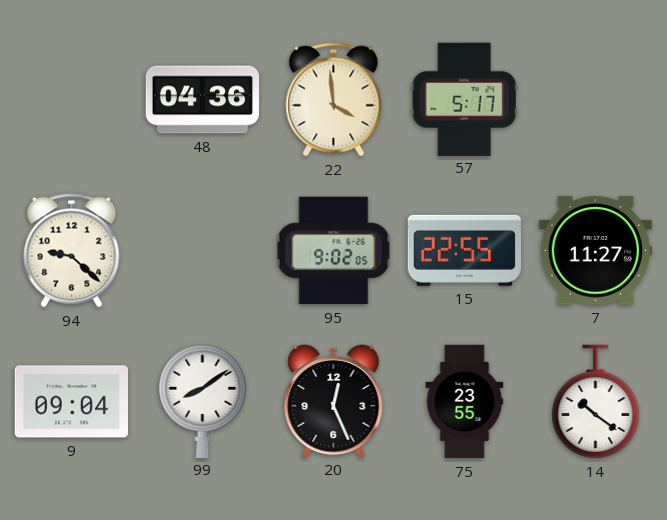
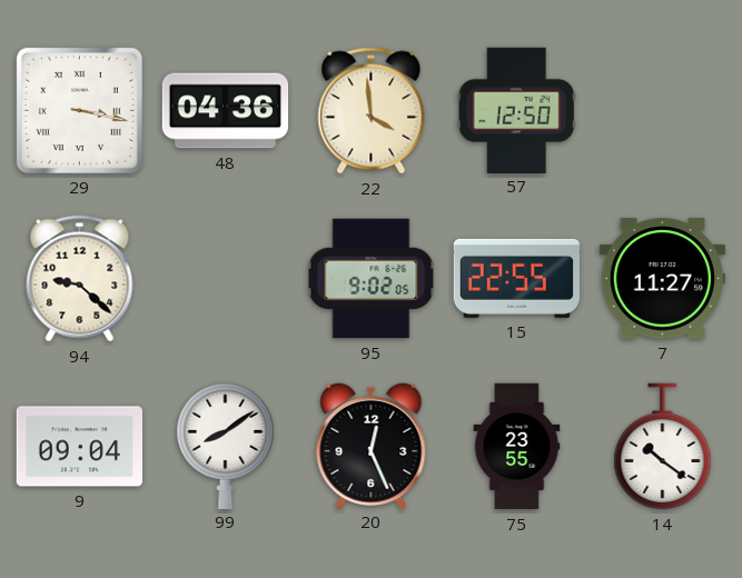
29: none -> 3:17
57: 5:17 -> 12:50
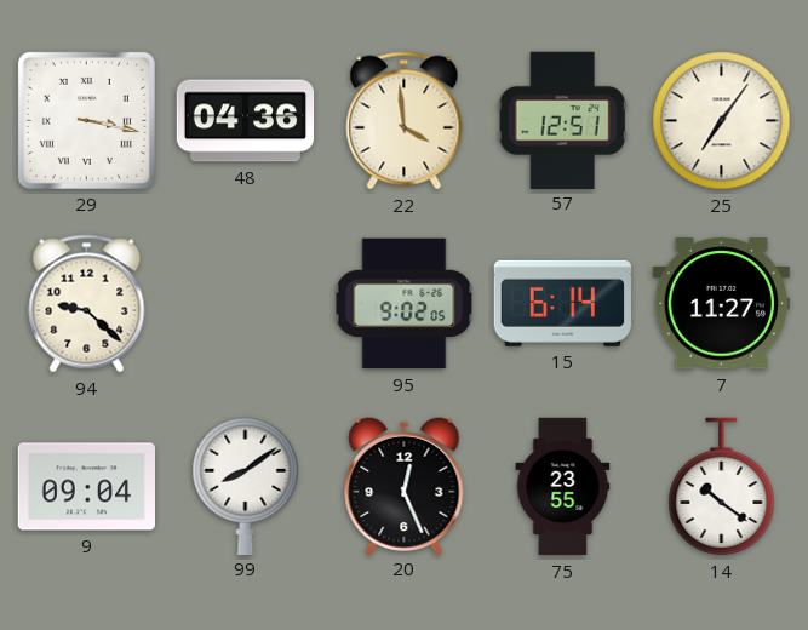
57: 12:50 -> 12:51
25: none -> 7:06
15: 22:55 -> 6:14
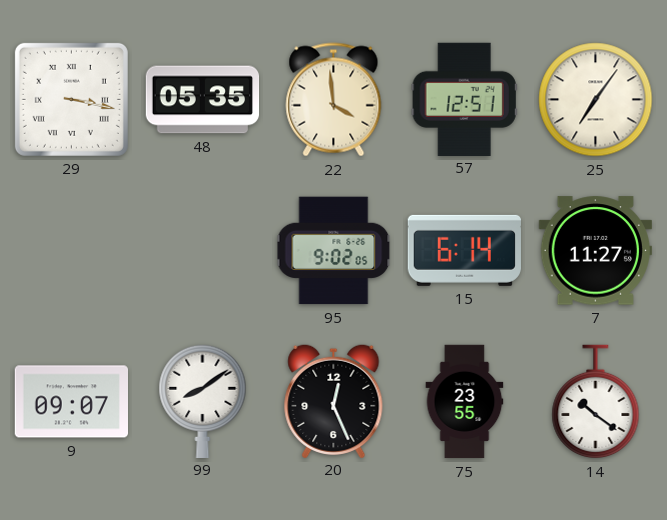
48: 04:36 -> 05:35
94: 9:22 -> none
9: 09:04 -> 09:07
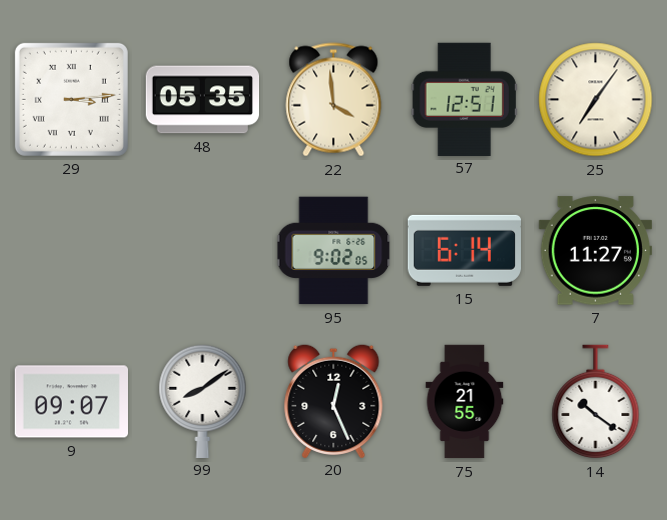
29: 3:17 -> 3:14
75: 23:55 -> 21:55
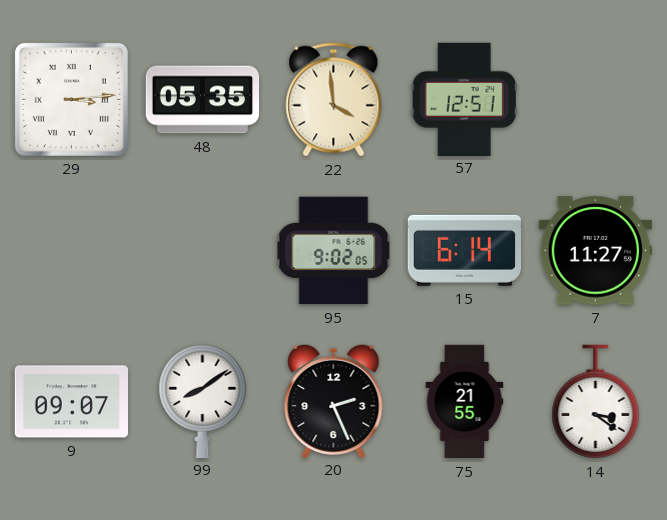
25: 7:06 -> none
20: 12:26 -> 2:26
14: 10:21 -> 3:21
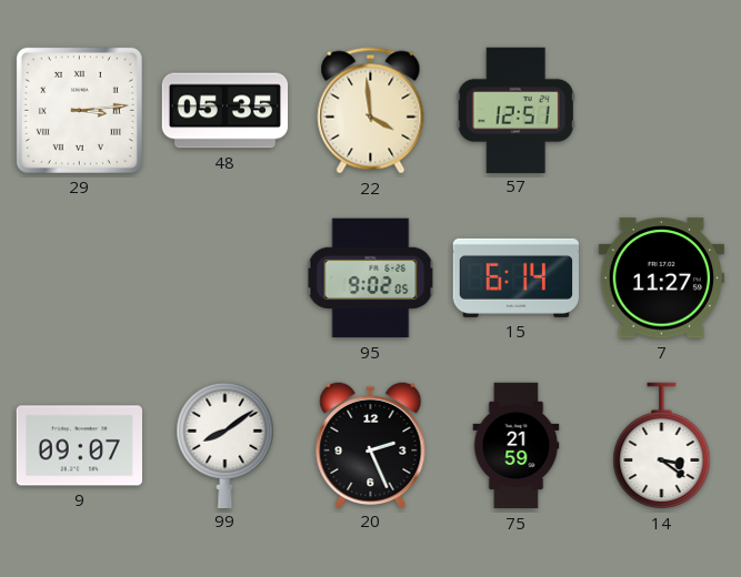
75: 21:55 -> 21:59
